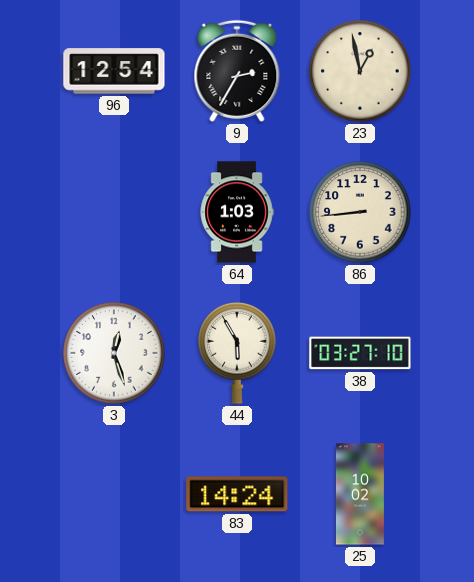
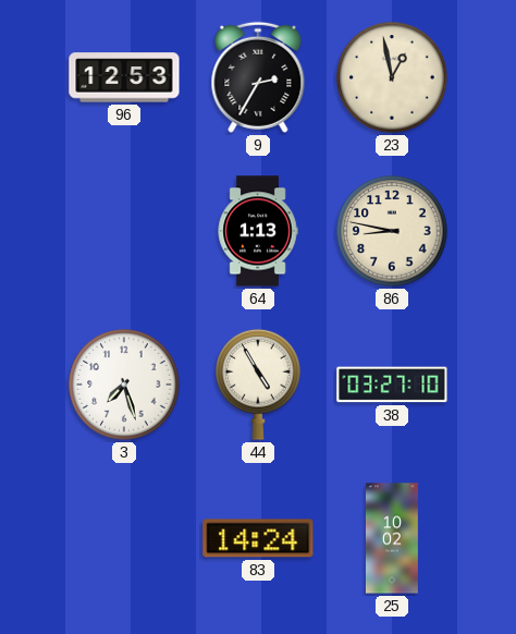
96: 12:54 -> 12:53
64: 1:03 -> 1:13
86: 8:44 -> 8:47
3: 12:27 -> 7:27
44: 5:55 -> 4:55
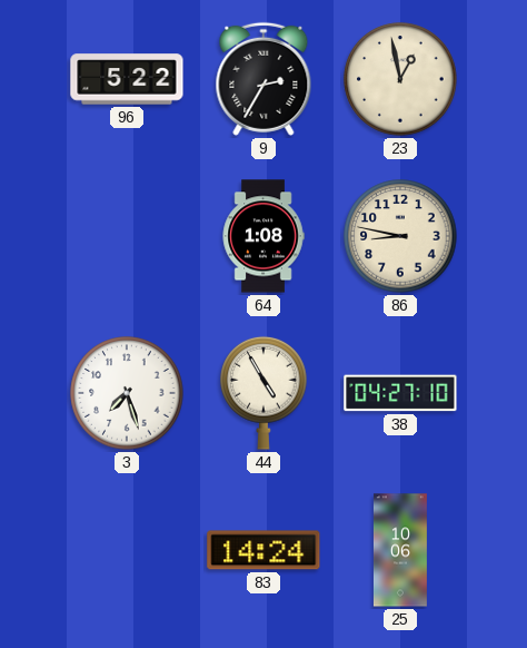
96: 12:53 -> 5:22
64: 1:13 -> 1:08
38: 03:27 -> 04:27
25: 10:02 -> 10:06
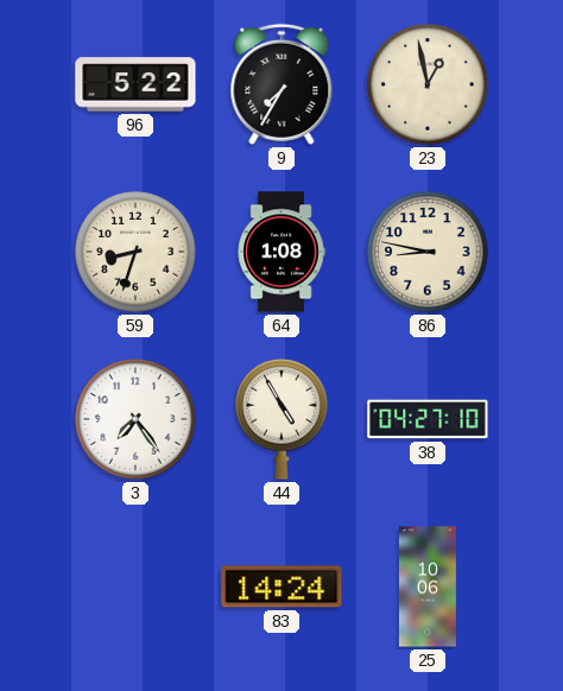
9: 2:35 -> 7:35
59: none -> 8:33
3: 7:27 -> 7:24
